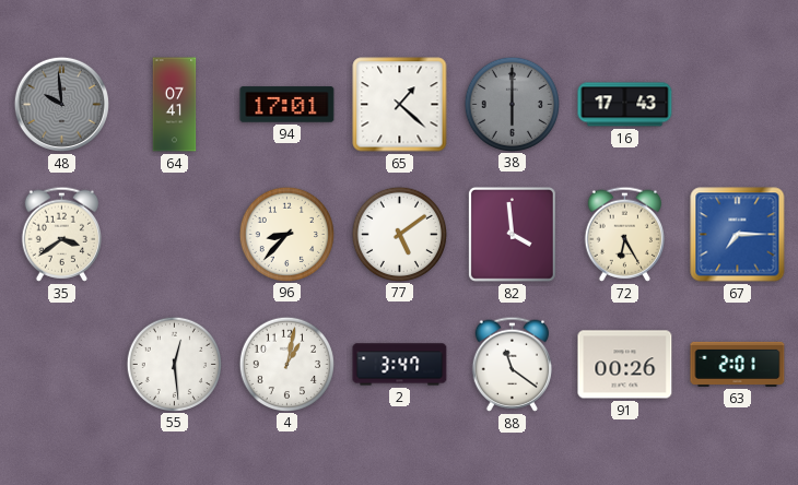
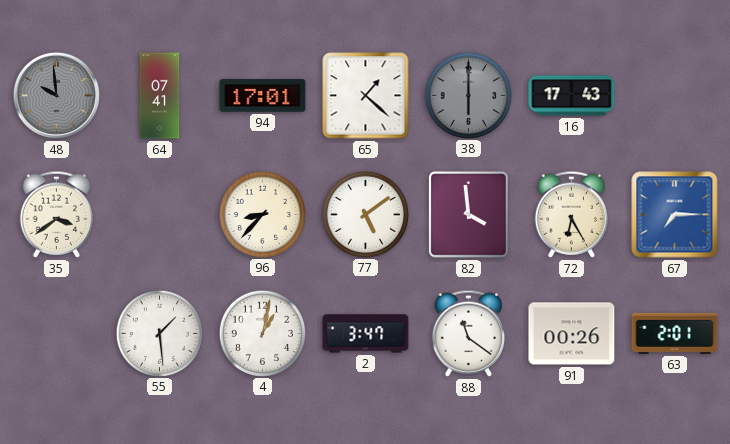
55: 12:29 -> 1:29
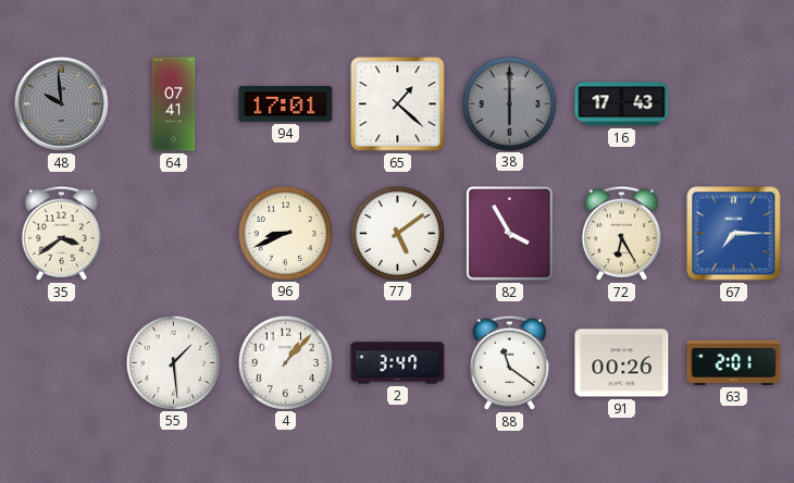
96: 8:37 -> 8:41
82: 3:59 -> 3:55
4: 1:02 -> 1:07
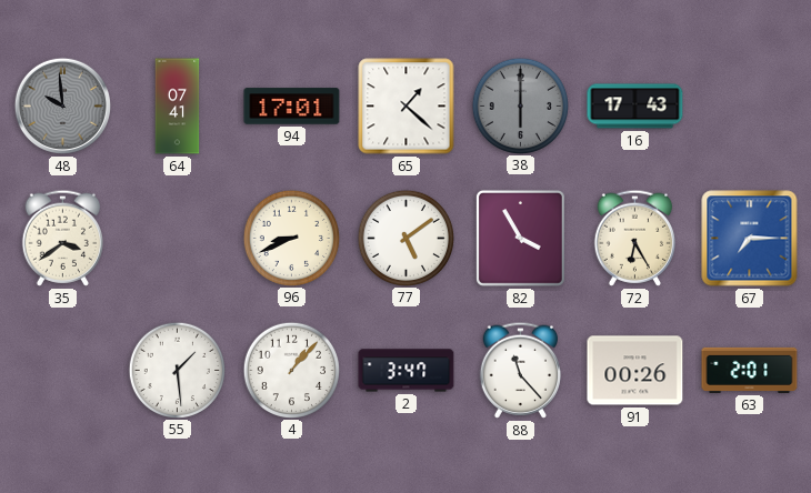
88: 11:21 -> 11:23
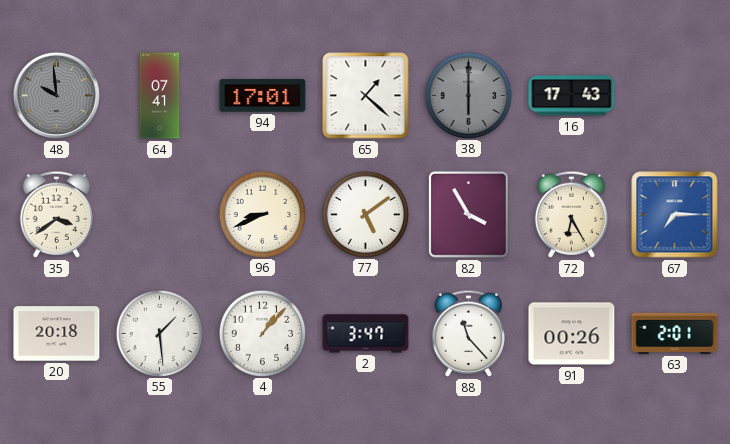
20: none -> 20:18
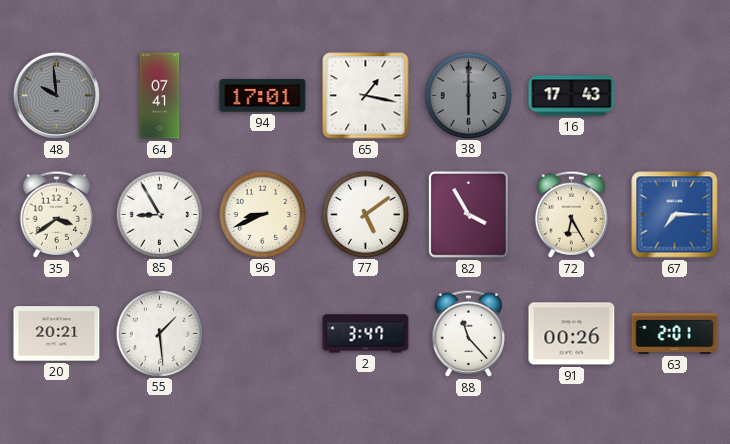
65: 1:22 -> 1:17
85: none -> 8:55
20: 20:18 -> 20:21
4: 1:07 -> none
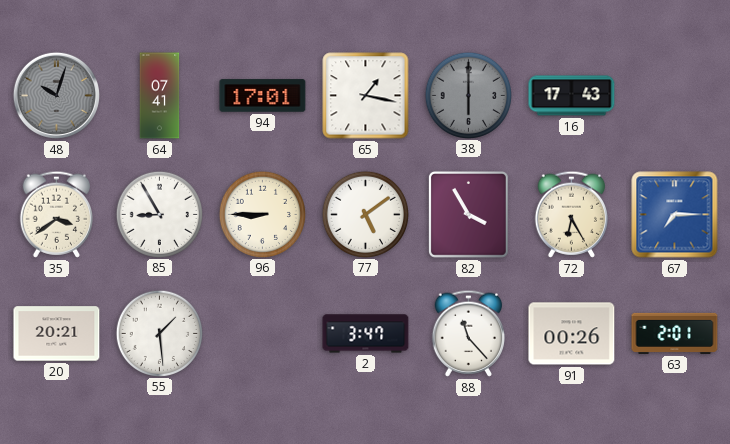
48: 9:59 -> 10:03
96: 8:41 -> 8:45
